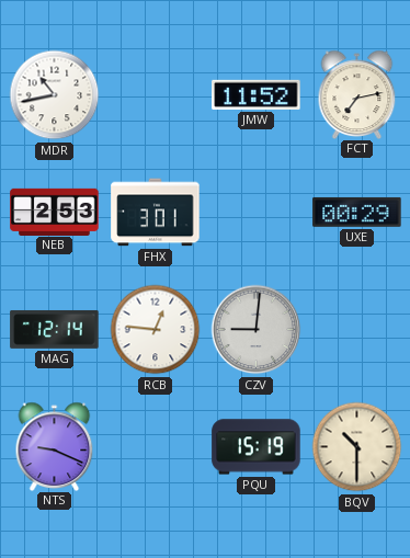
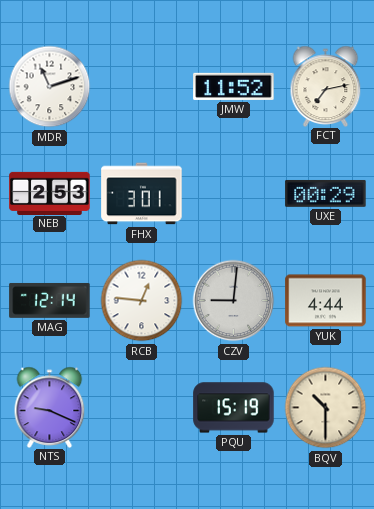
MDR: 10:43 -> 11:12
YUK: none -> 4:44
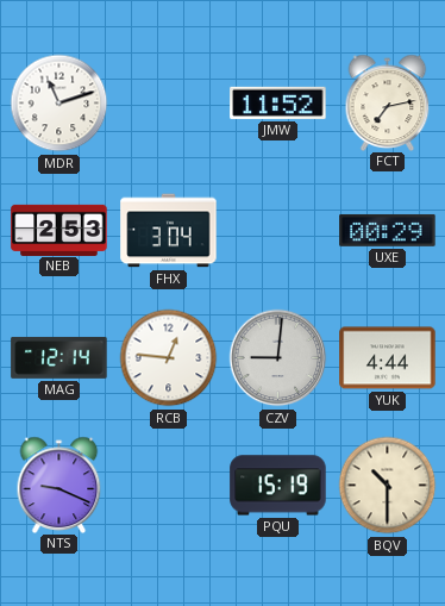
FHX: 3:01 -> 3:04
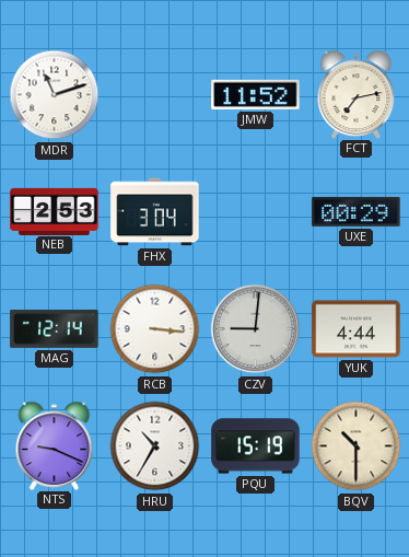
RCB: 12:46 -> 3:16
HRU: none -> 10:35
